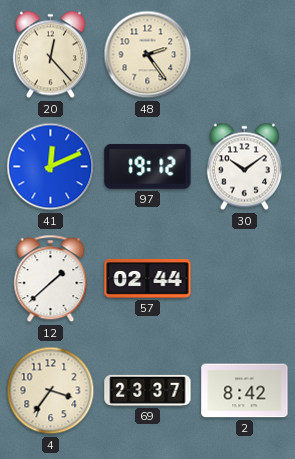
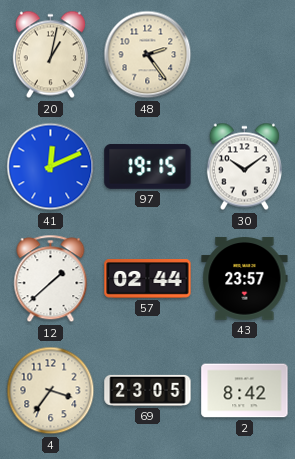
20: 12:23 -> 1:02
97: 19:12 -> 19:15
43: none -> 23:57
69: 23:37 -> 23:05
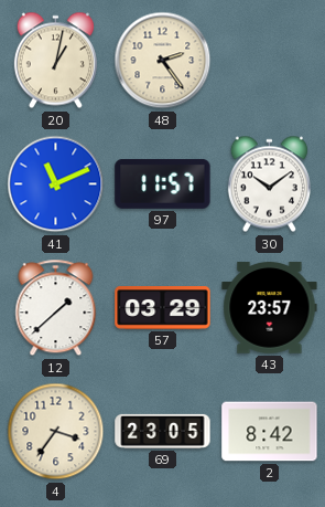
41: 12:11 -> 11:11
97: 19:15 -> 11:57
57: 02:44 -> 03:29
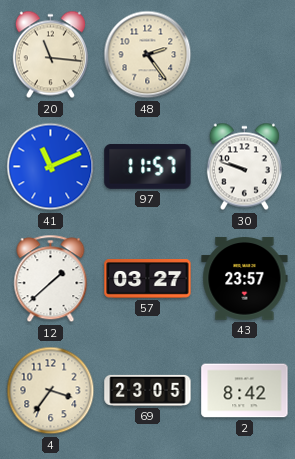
20: 1:02 -> 11:16
30: 10:09 -> 9:48
57: 03:29 -> 03:27
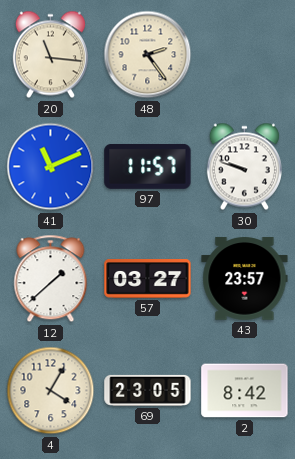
4: 3:36 -> 4:05
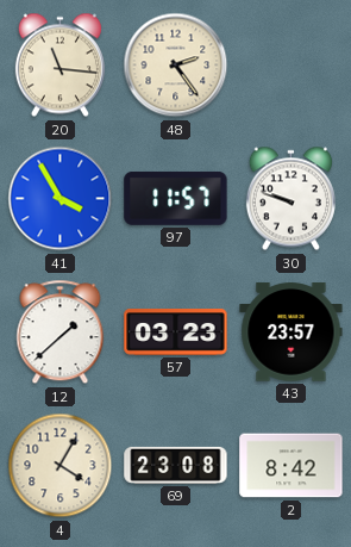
41: 11:11 -> 3:55
57: 03:27 -> 03:23
69: 23:05 -> 23:08
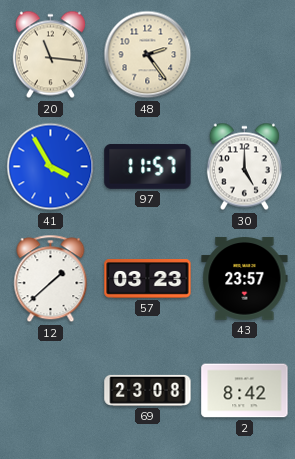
30: 9:48 -> 5:00
4: 4:05 -> none
